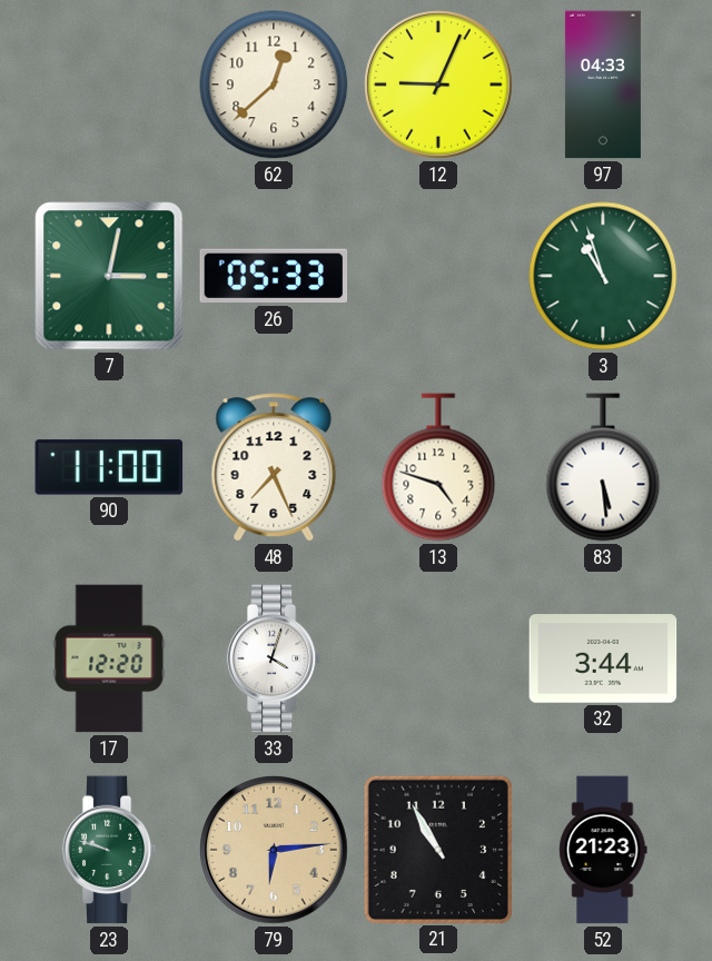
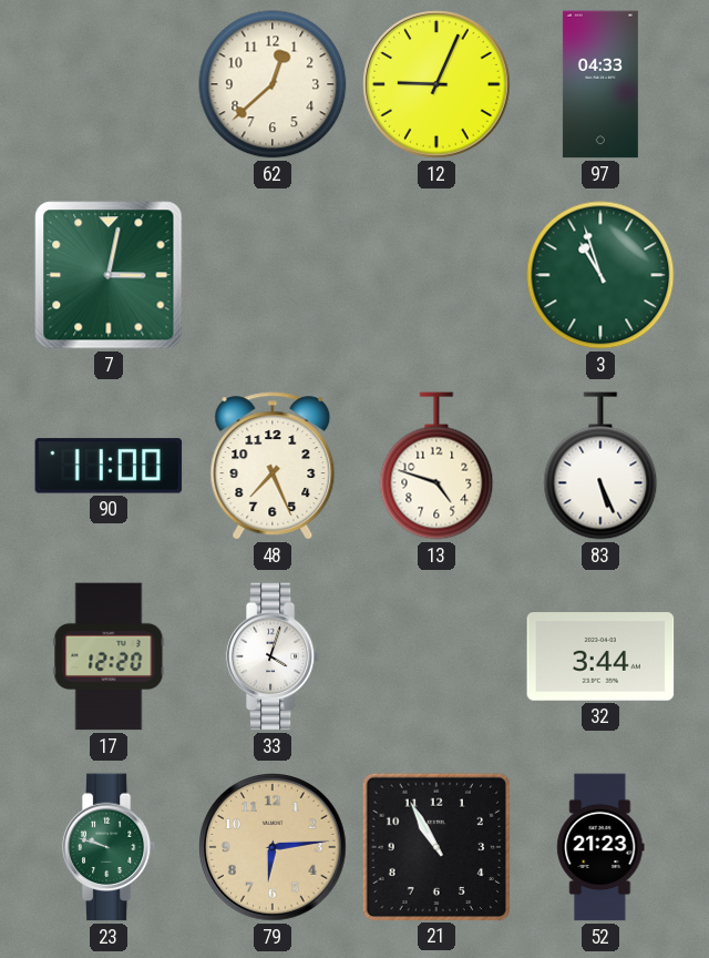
26: 05:33 -> none
83: 5:29 -> 5:26
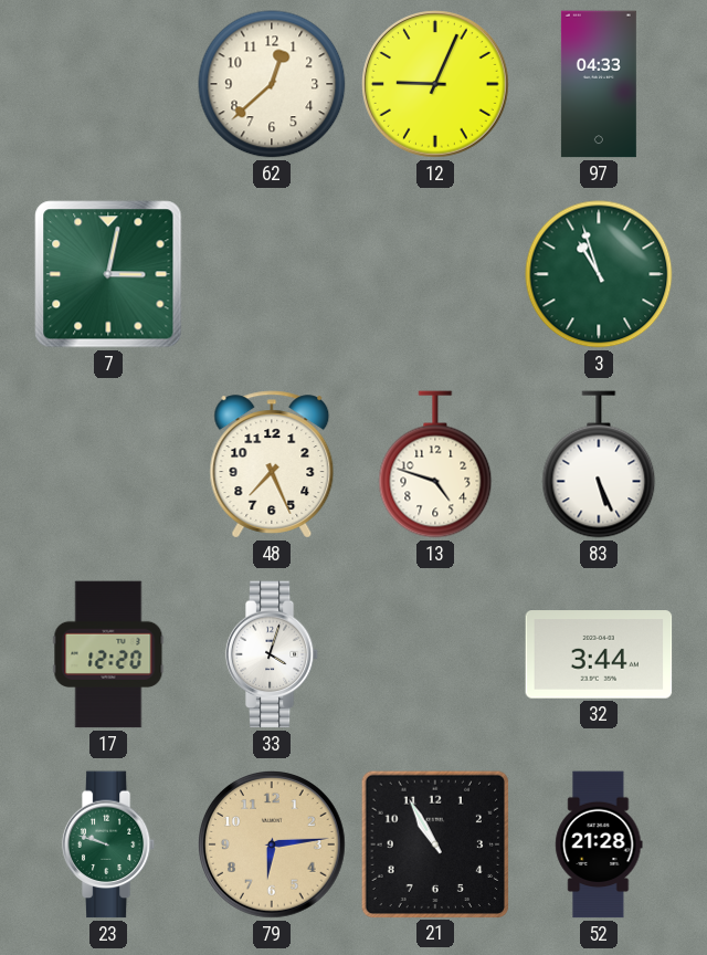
90: 11:00 -> none
52: 21:23 -> 21:28
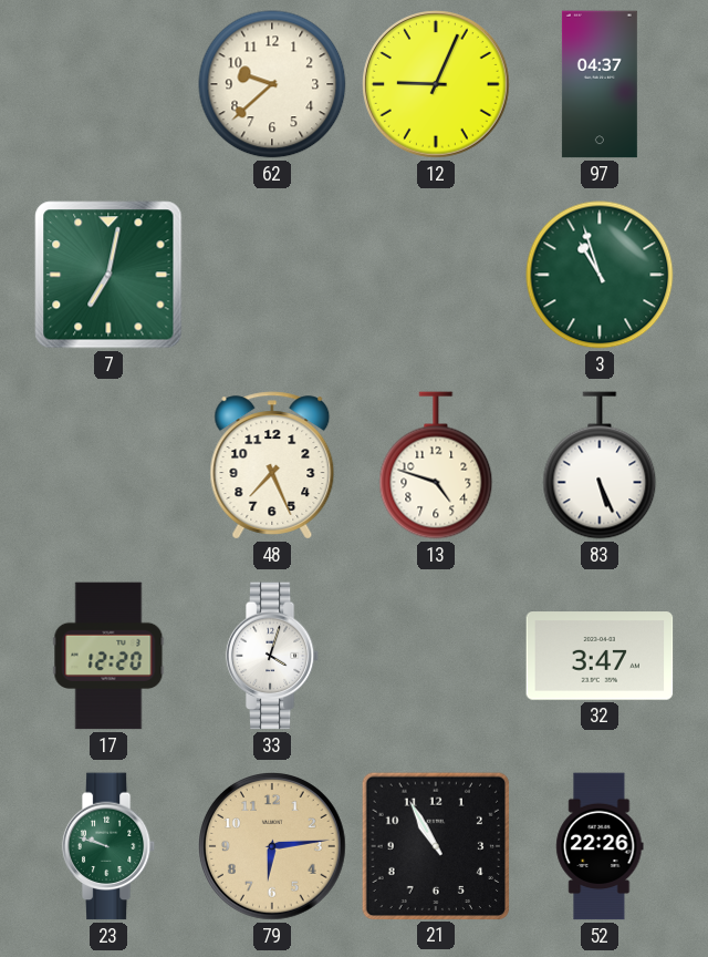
62: 12:38 -> 9:38
97: 04:33 -> 04:37
7: 3:02 -> 7:02
32: 3:44 -> 3:47
52: 21:28 -> 22:26
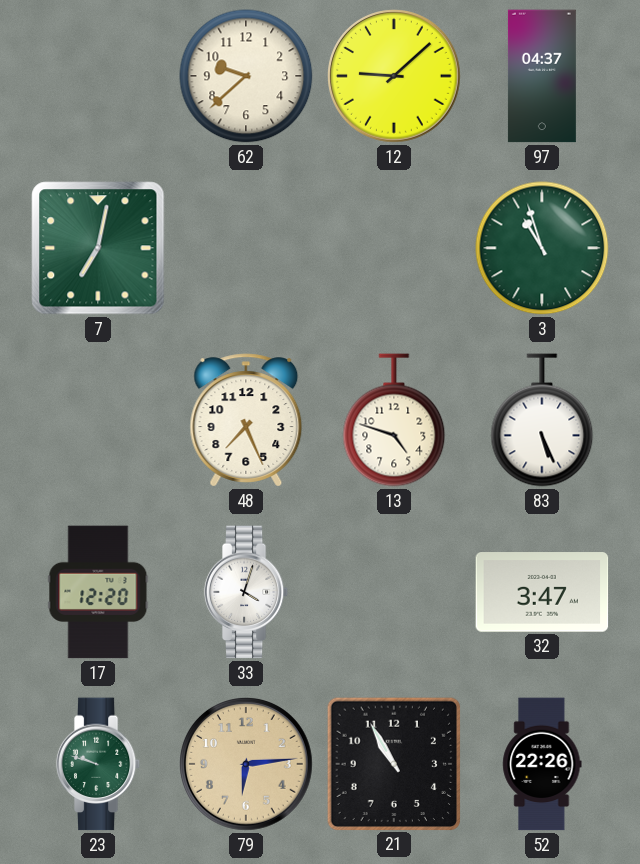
12: 9:04 -> 9:08
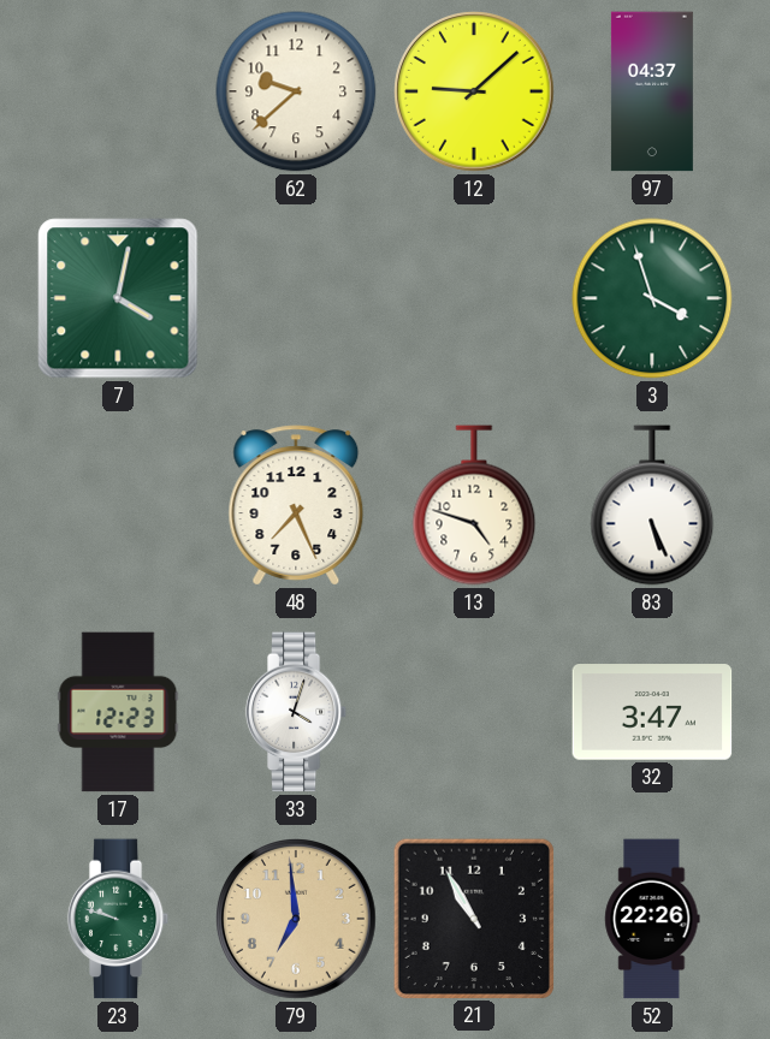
7: 7:02 -> 4:02
3: 10:57 -> 3:57
17: 12:20 -> 12:23
79: 6:14 -> 6:59
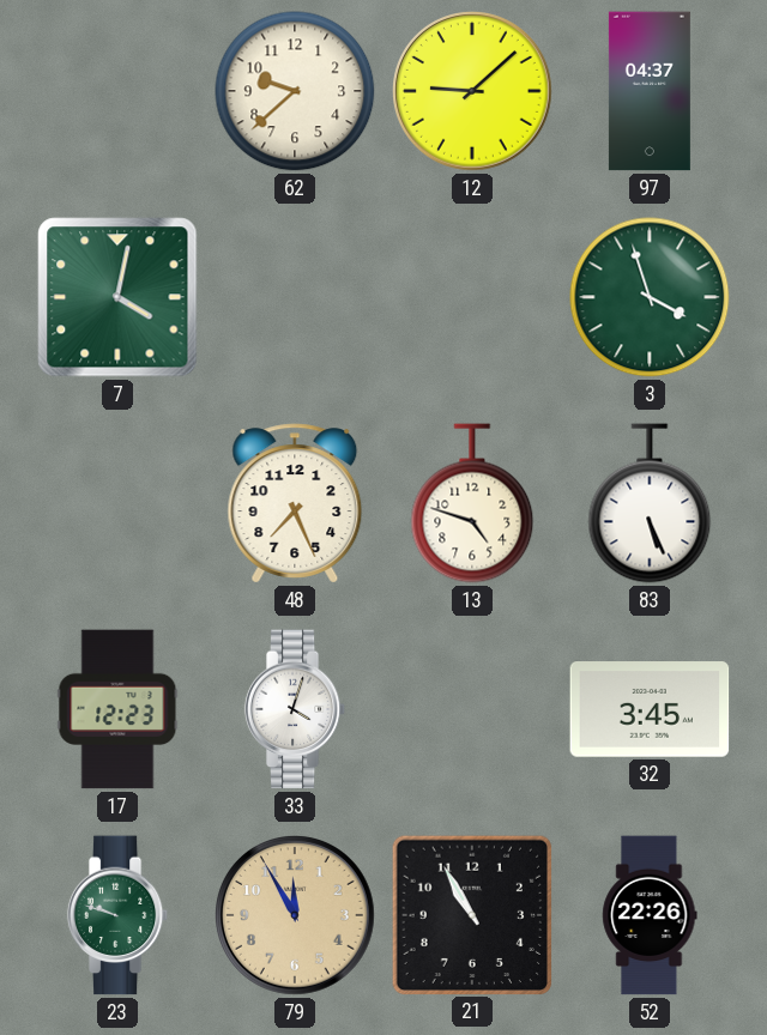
32: 3:47 -> 3:45
79: 6:59 -> 11:55
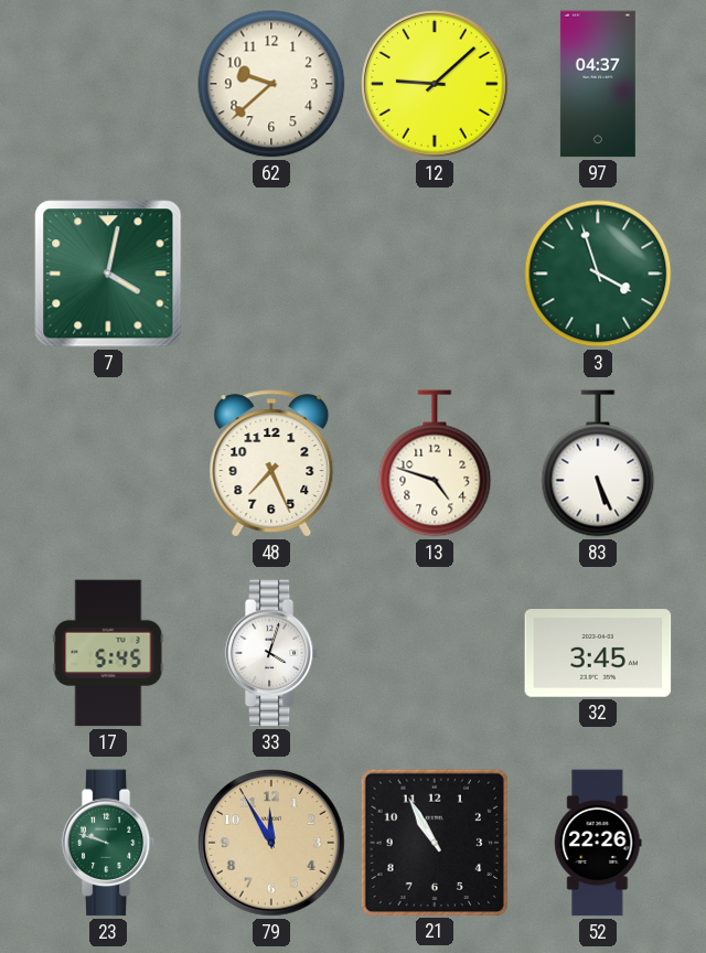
17: 12:23 -> 5:45
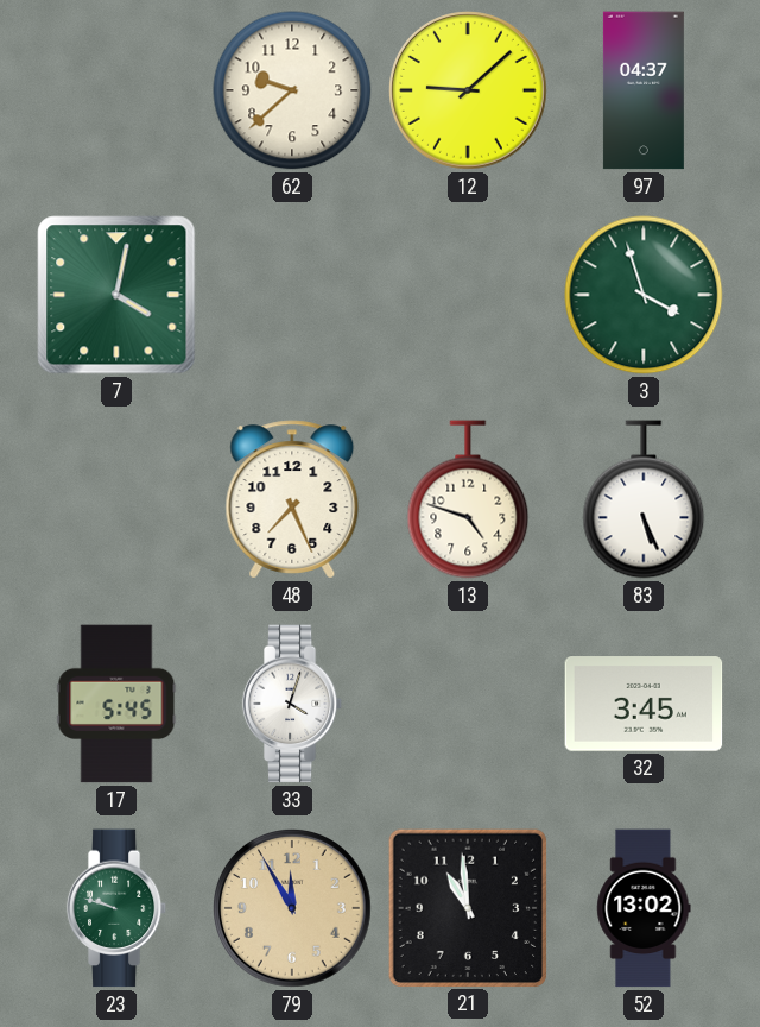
21: 10:55 -> 10:59
52: 22:26 -> 13:02
